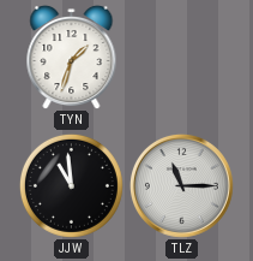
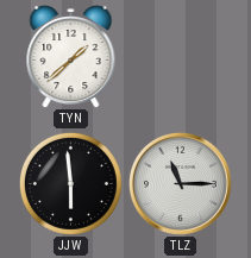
TYN: 1:33 -> 1:38
JJW: 10:59 -> 5:59
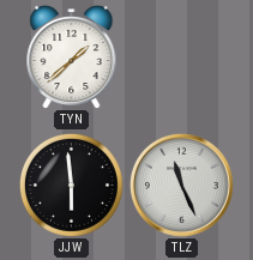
TLZ: 11:15 -> 11:26
